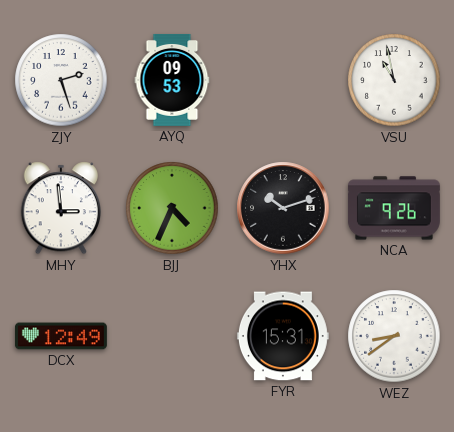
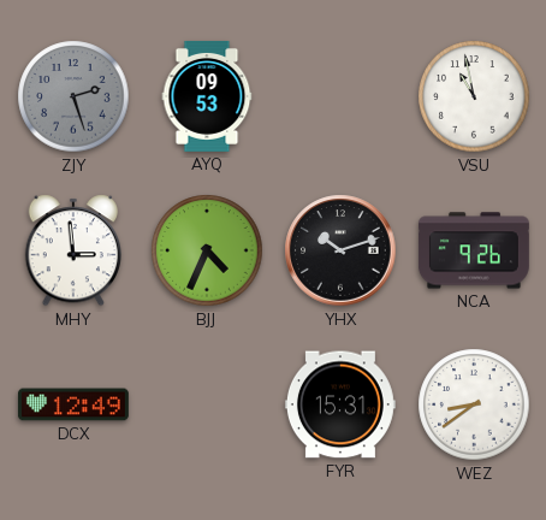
ZJY dial: white -> grey
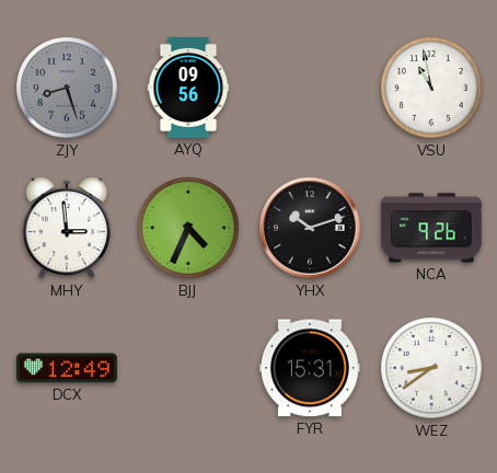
ZJY: 2:27 -> 8:27
AYQ: 09:53 -> 09:56
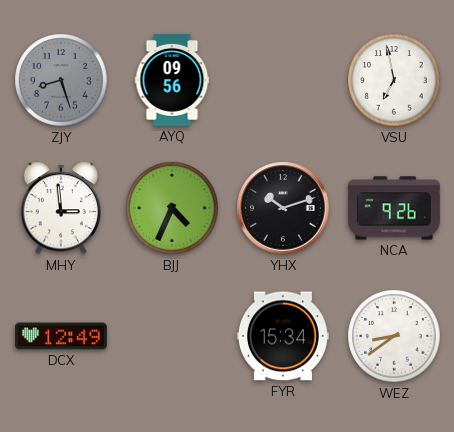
VSU: 10:58 -> 6:58
FYR: 15:31 -> 15:34
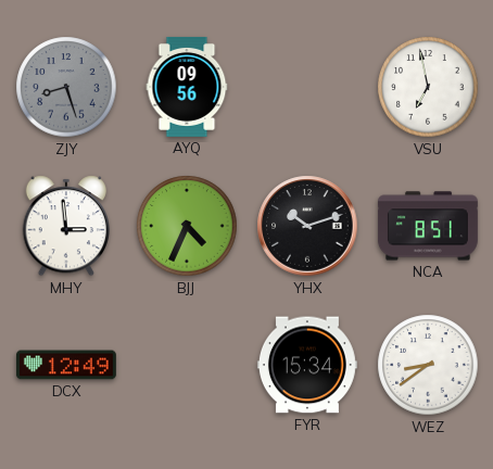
NCA: 9:26 -> 8:51
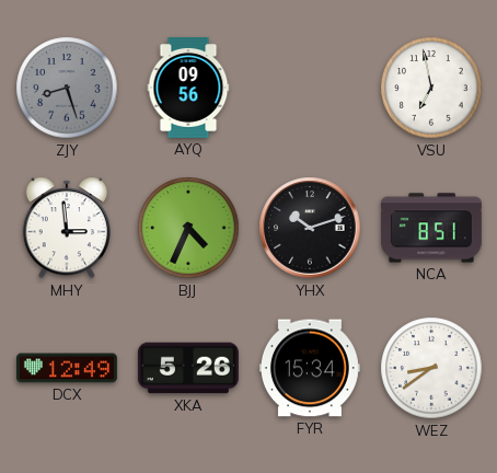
XKA: none -> 5:26
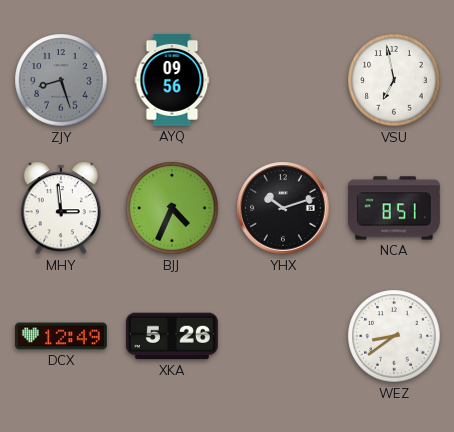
FYR: 15:34 -> none
